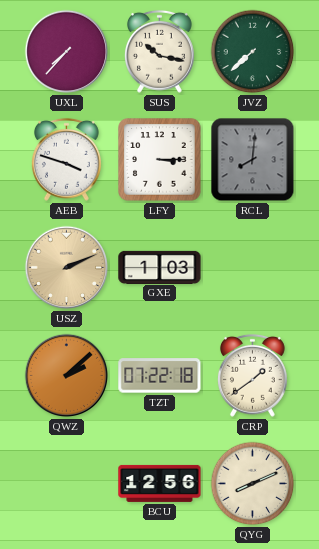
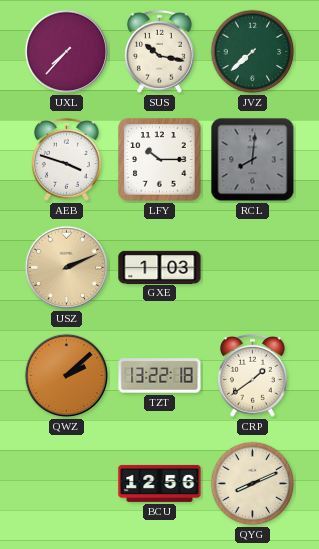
LFY: 3:15 -> 10:15
TZT: 07:22 -> 13:22
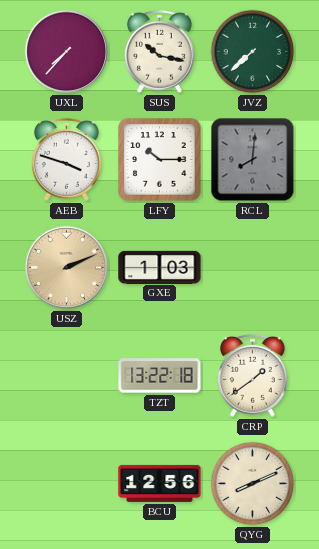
QWZ: 2:08 -> none
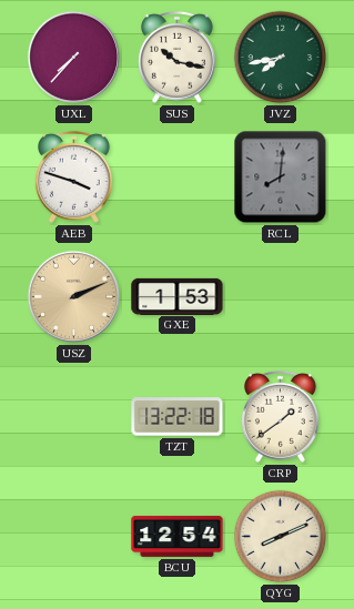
JVZ: 7:38 -> 7:43
LFY: 10:15 -> none
GXE: 1:03 -> 1:53
BCU: 12:56 -> 12:54
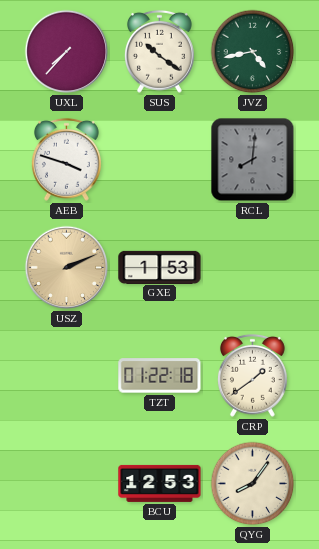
SUS: 10:17 -> 10:21
JVZ: 7:43 -> 4:43
TZT: 13:22 -> 01:22
BCU: 12:54 -> 12:53
QYG: 8:11 -> 8:06
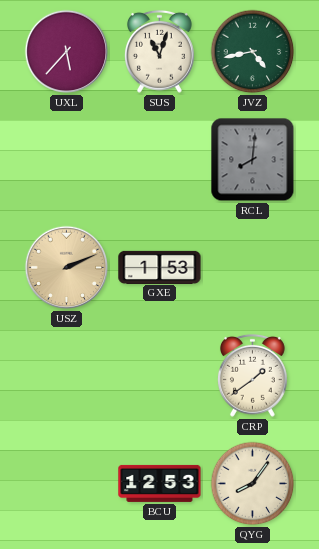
UXL: 7:37 -> 5:37
SUS: 10:21 -> 11:03
AEB: 3:48 -> none
TZT: 01:22 -> none
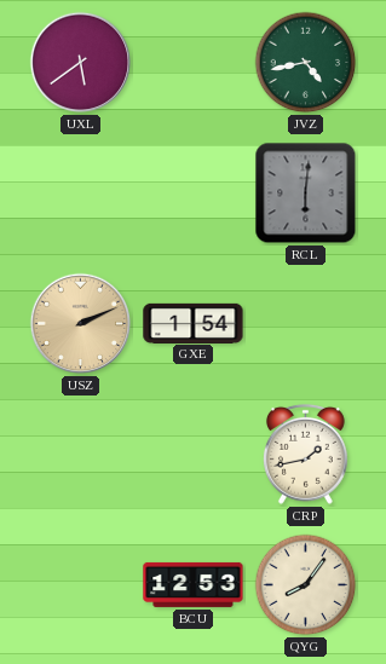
UXL: 5:37 -> 5:39
SUS: 11:03 -> none
RCL: 8:01 -> 6:01
GXE: 1:53 -> 1:54
CRP: 1:39 -> 1:43
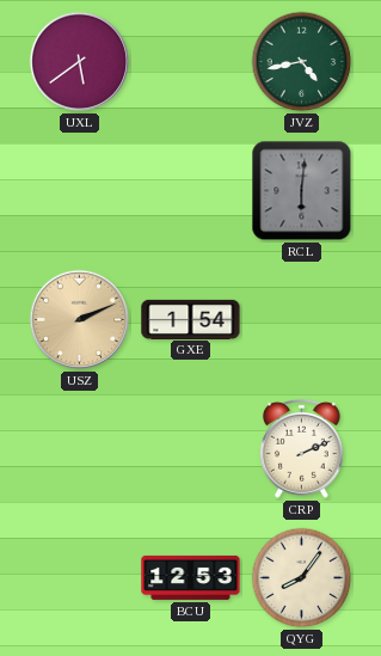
CRP: 1:43 -> 2:11
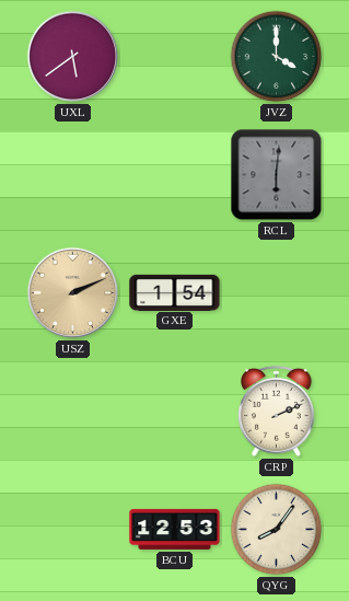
JVZ: 4:43 -> 4:00
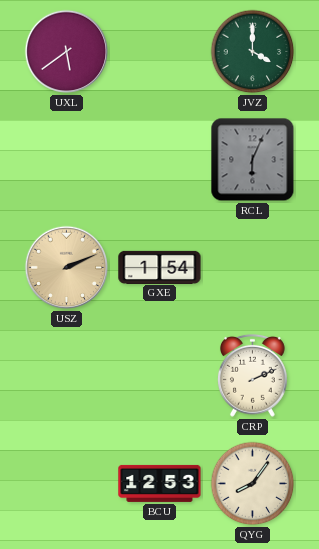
RCL: 6:01 -> 6:04
